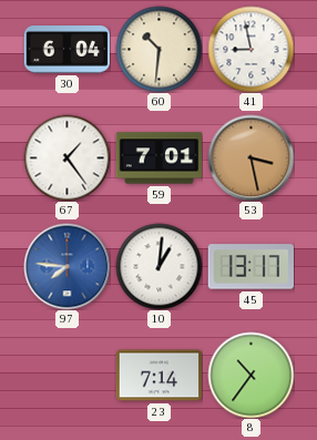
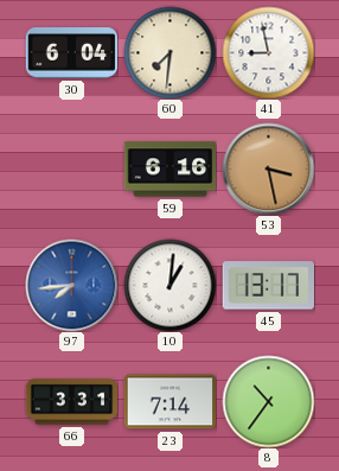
60: 10:31 -> 7:31
67: 1:24 -> none
59: 7:01 -> 6:16
97: 7:46 -> 7:44
66: none -> 3:31
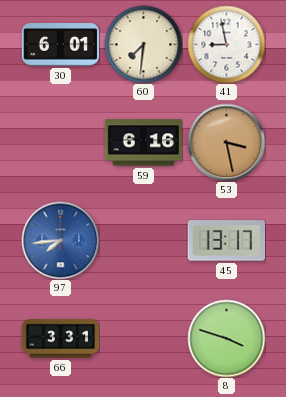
30: 6:04 -> 6:01
10: 1:01 -> none
23: 7:14 -> none
8: 10:36 -> 3:48
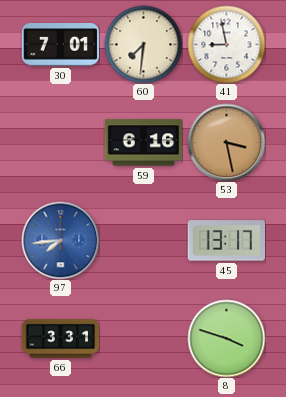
30: 6:01 -> 7:01
